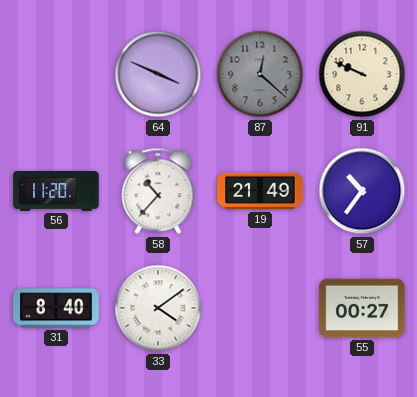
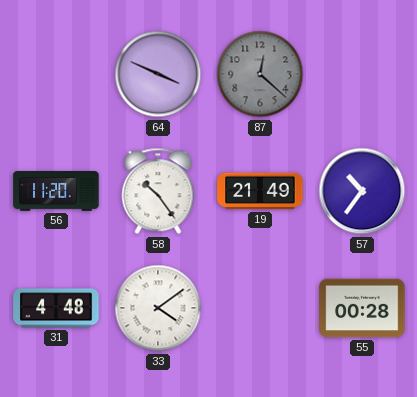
91: 9:49 -> none
58: 10:37 -> 10:24
31: 8:40 -> 4:48
55: 00:27 -> 00:28
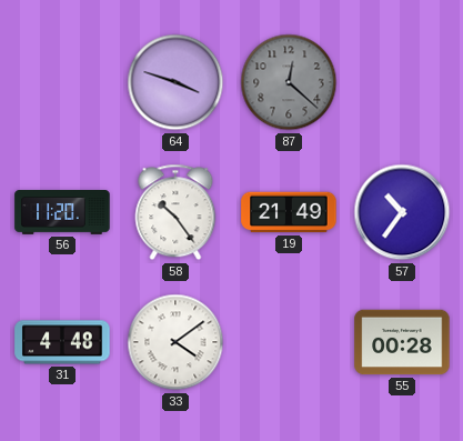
64: 3:49 -> 3:48
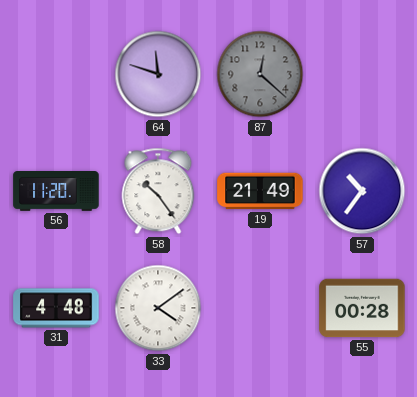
64: 3:48 -> 11:48
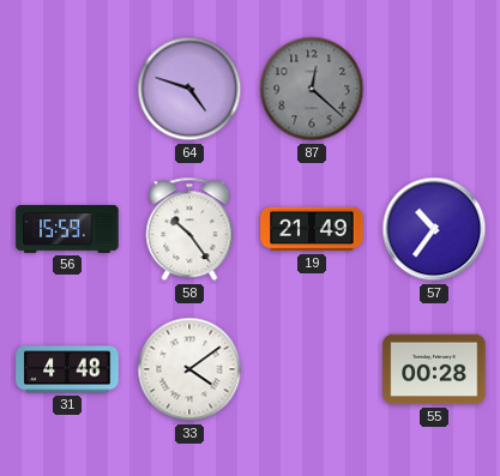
64: 11:48 -> 4:48
56: 11:20 -> 15:59
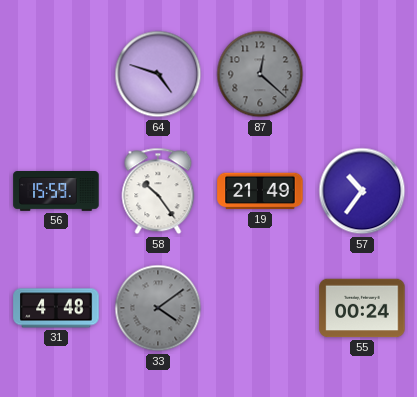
33 dial: white -> grey
55: 00:28 -> 00:24
